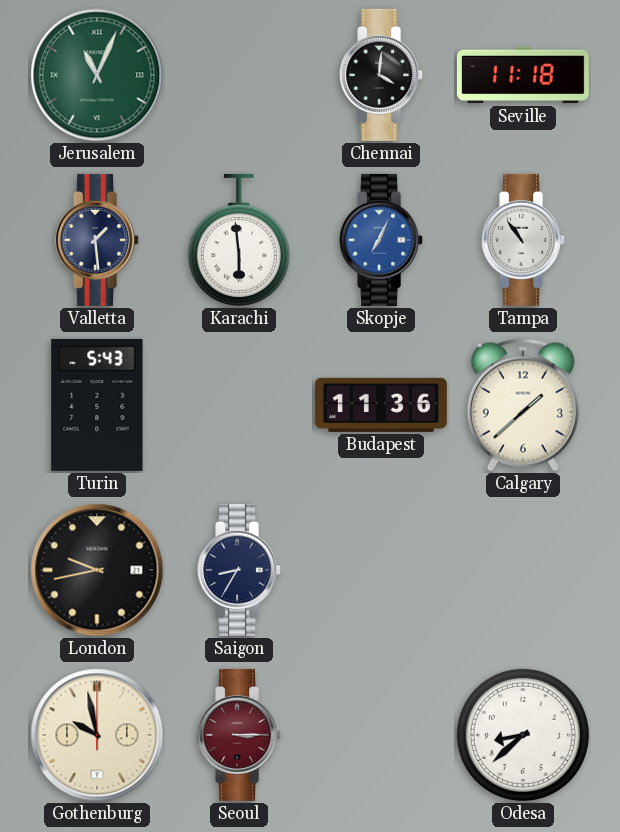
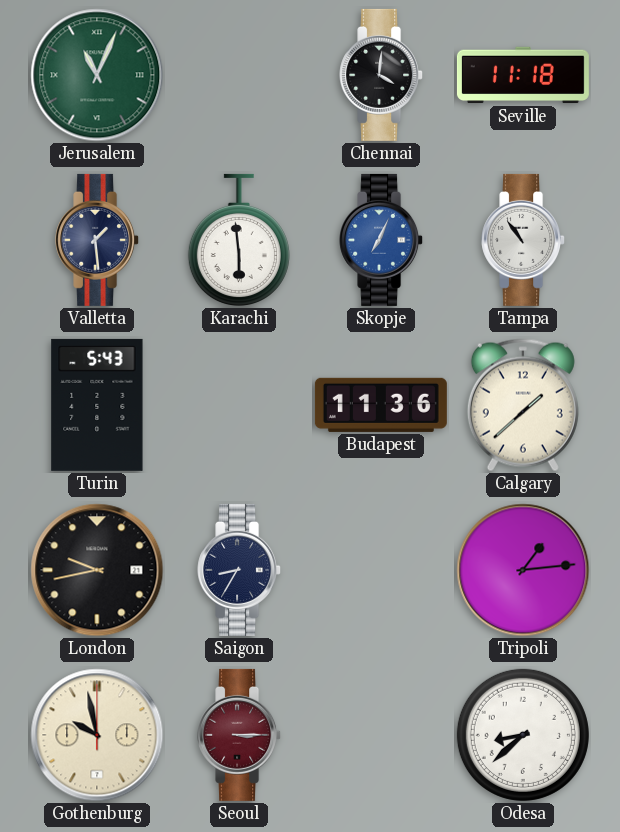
Tripoli: none -> 1:14
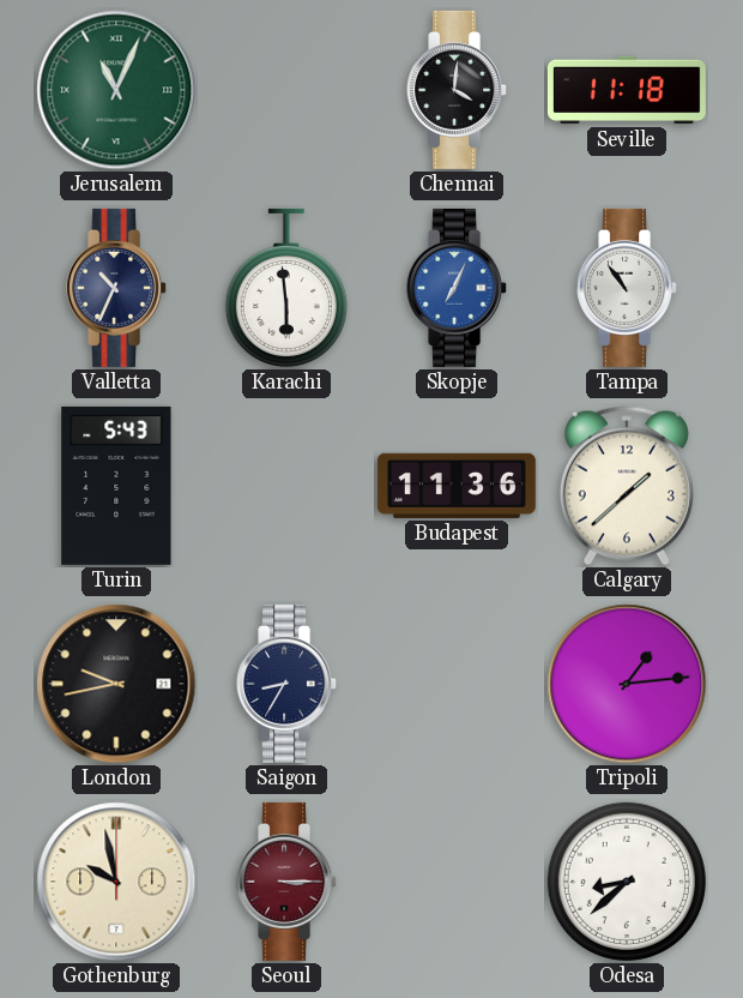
Valletta: 1:29 -> 10:34
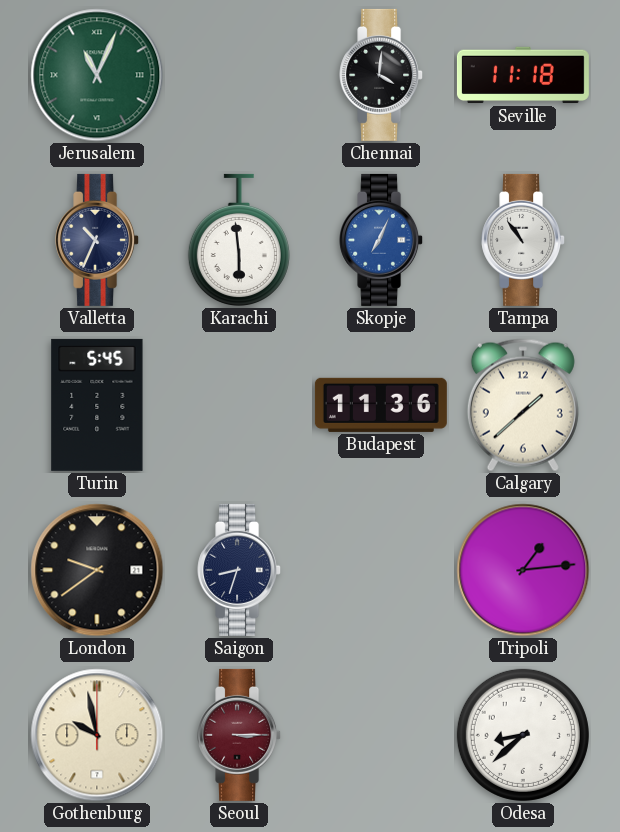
Turin: 5:43 -> 5:45
London: 9:43 -> 9:39
Saigon: 8:35 -> 8:33
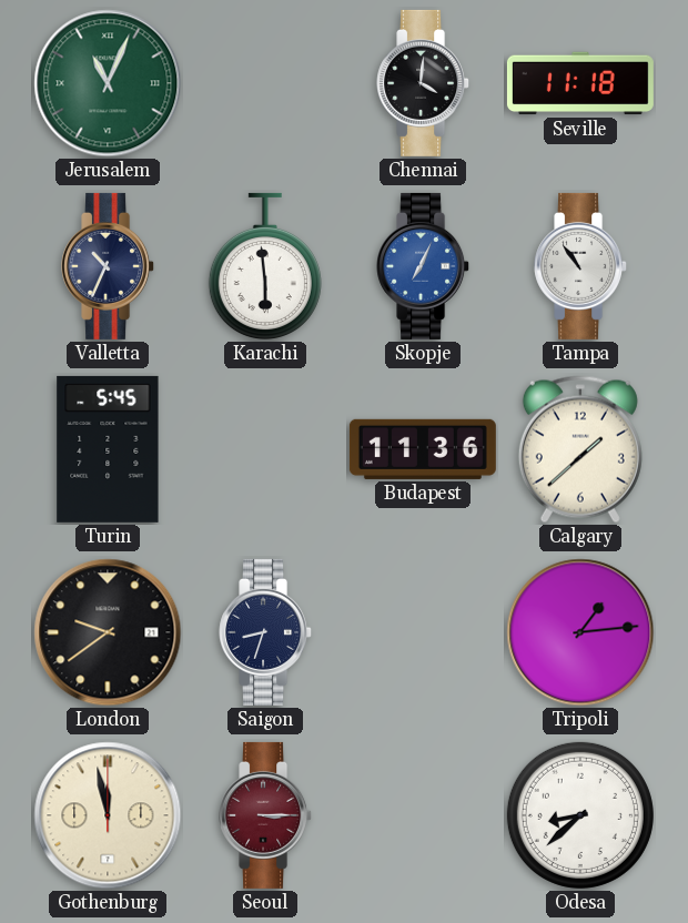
Gothenburg: 9:58 -> 11:58
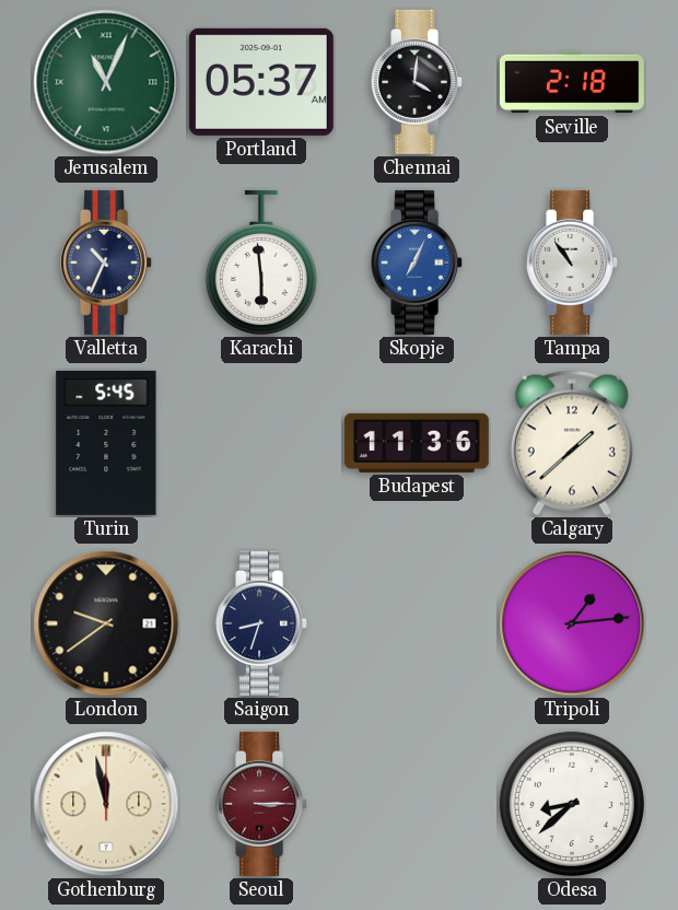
Portland: none -> 05:37
Seville: 11:18 -> 2:18
